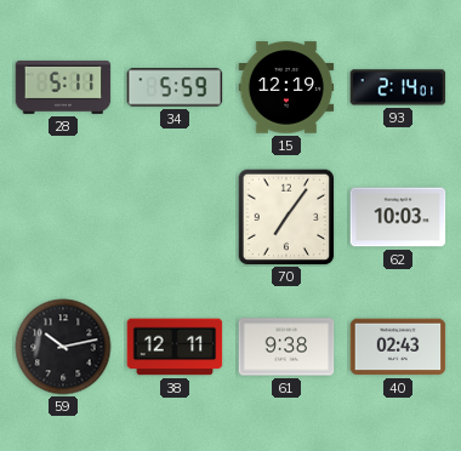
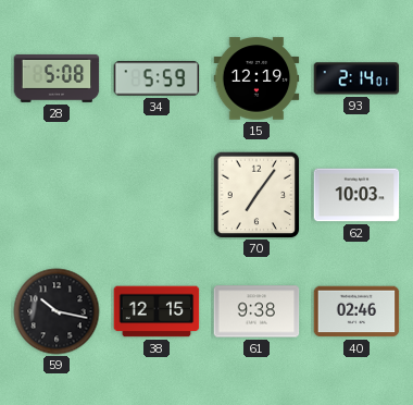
28: 5:11 -> 5:08
59: 10:13 -> 10:17
38: 12:11 -> 12:15
40: 02:43 -> 02:46
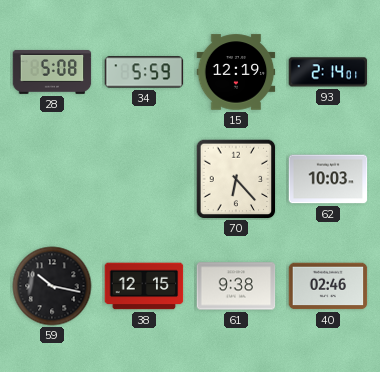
70: 7:06 -> 6:23
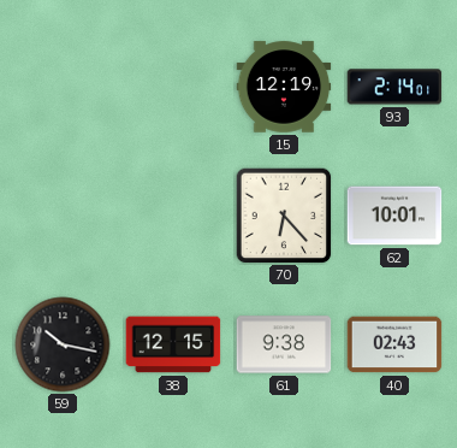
28: 5:08 -> none
34: 5:59 -> none
62: 10:03 -> 10:01
40: 02:46 -> 02:43
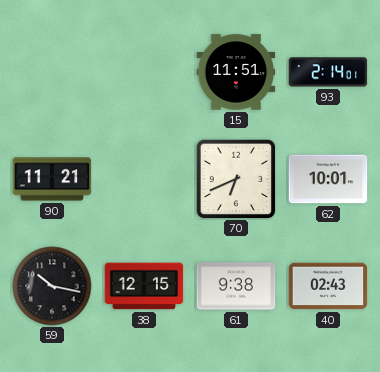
15: 12:19 -> 11:51
90: none -> 11:21
70: 6:23 -> 6:41
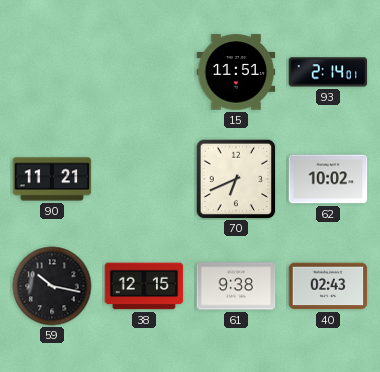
62: 10:01 -> 10:02
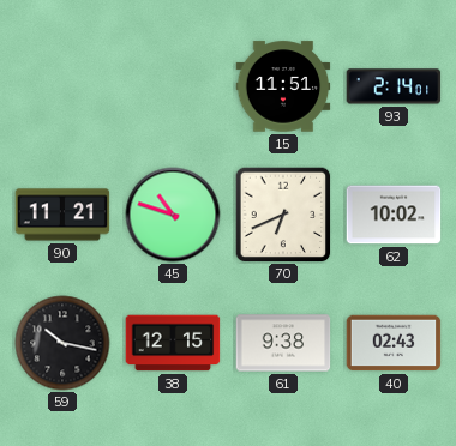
45: none -> 10:48
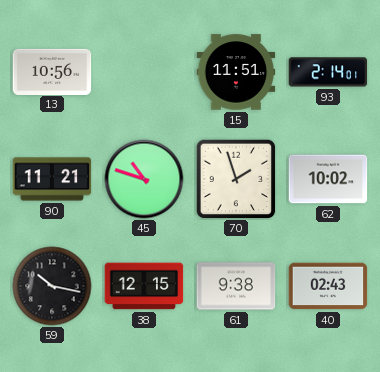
13: none -> 10:56
70: 6:41 -> 1:57
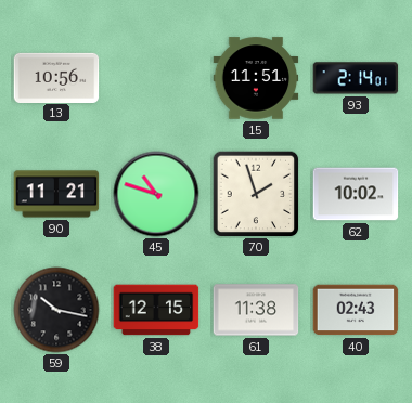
61: 9:38 -> 11:38
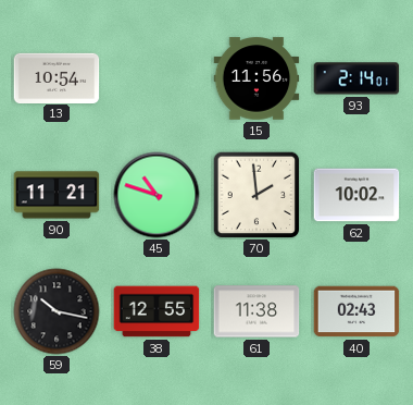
13: 10:56 -> 10:54
15: 11:51 -> 11:56
70: 1:57 -> 1:59
38: 12:15 -> 12:55
